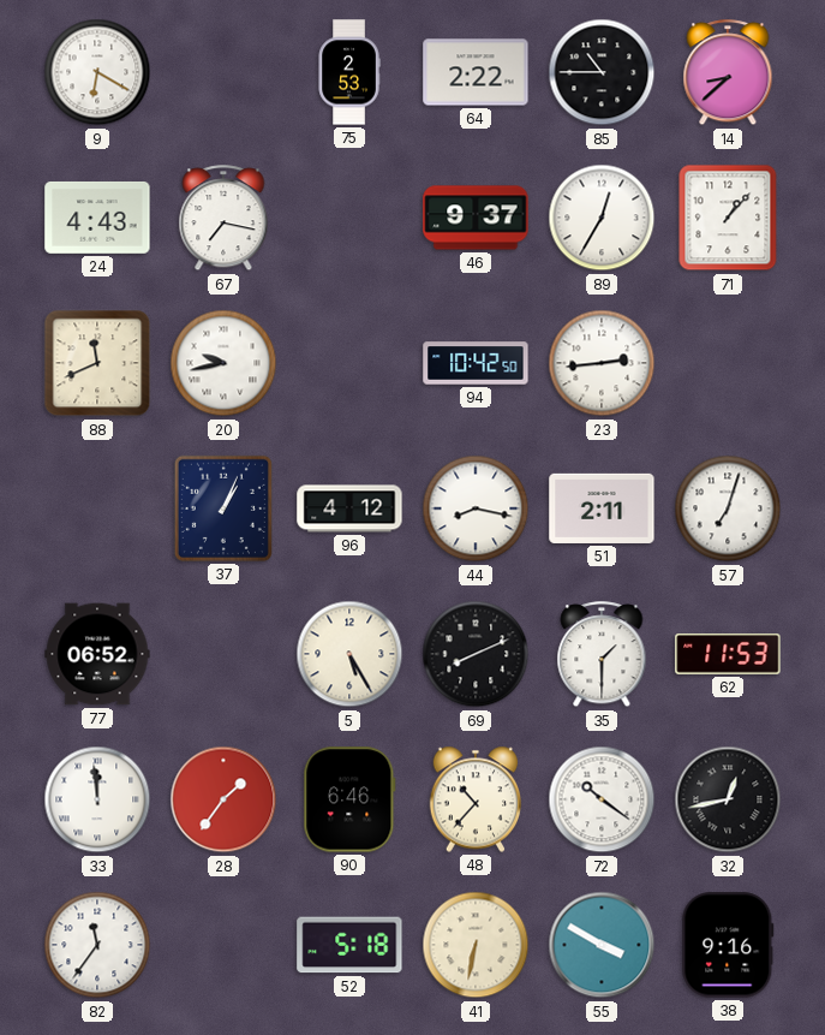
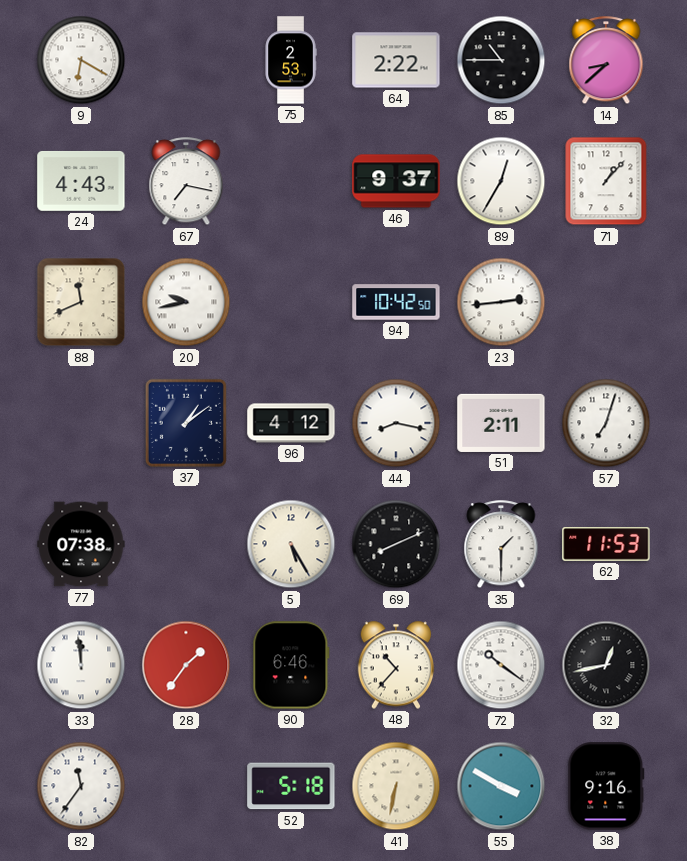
37: 1:04 -> 1:09
77: 06:52 -> 07:38
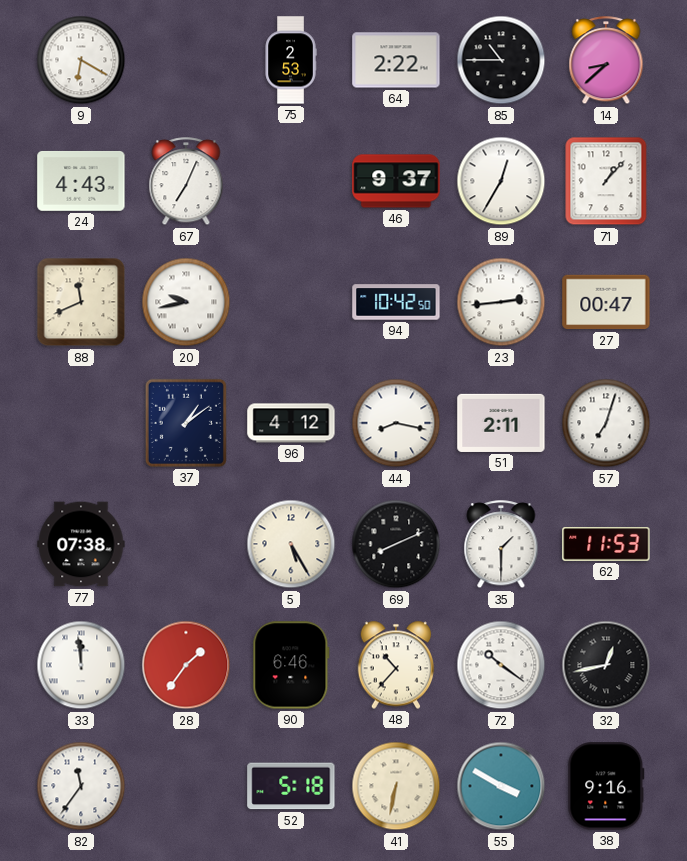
67: 7:17 -> 7:04
27: none -> 00:47
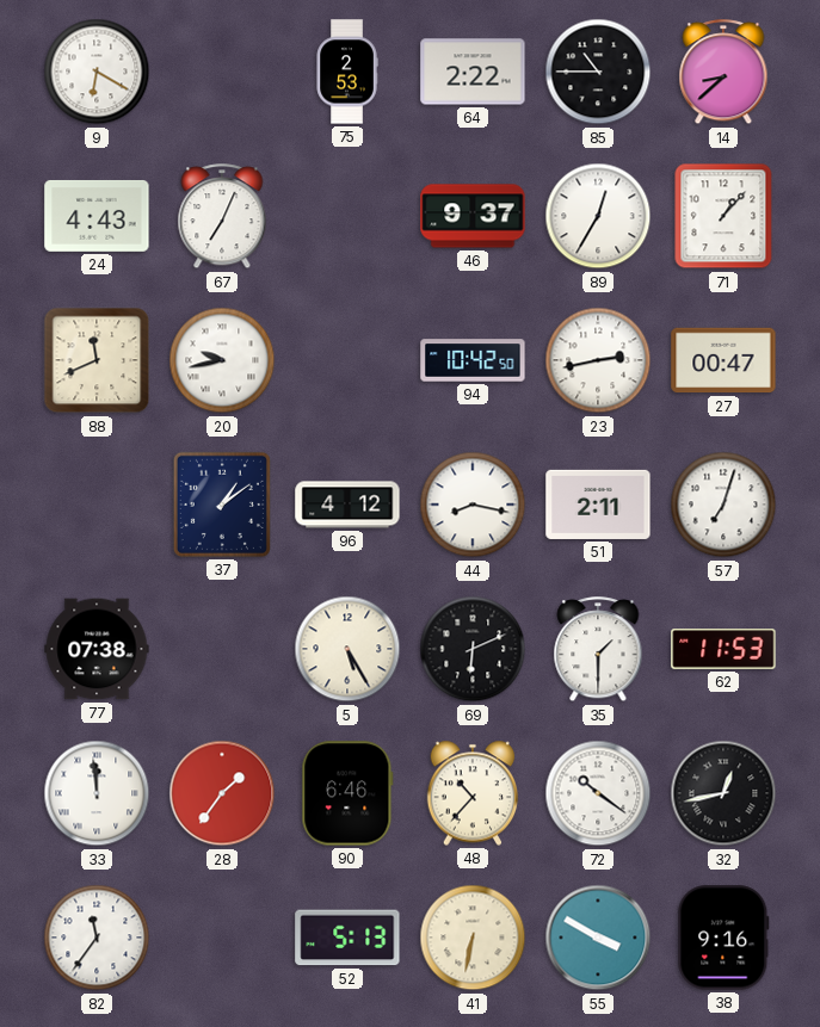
23: 2:44 -> 2:43
69: 8:11 -> 6:11
52: 5:18 -> 5:13
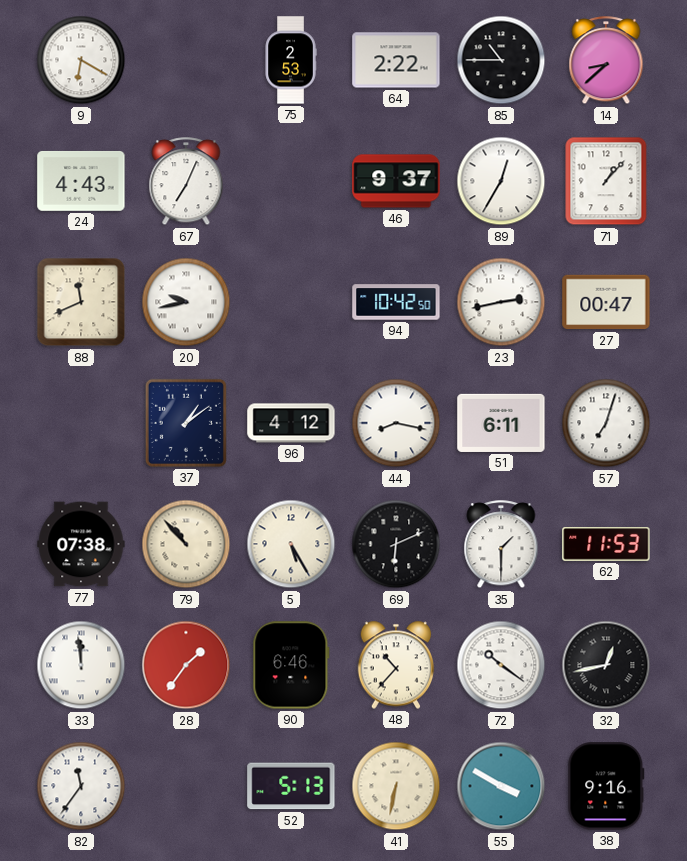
51: 2:11 -> 6:11
79: none -> 10:53
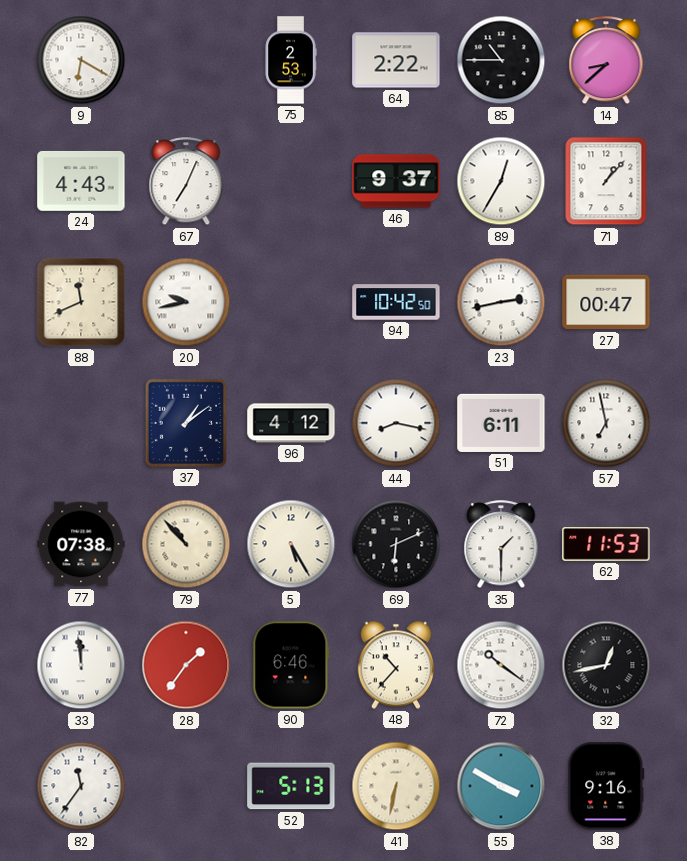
57: 7:03 -> 6:58
